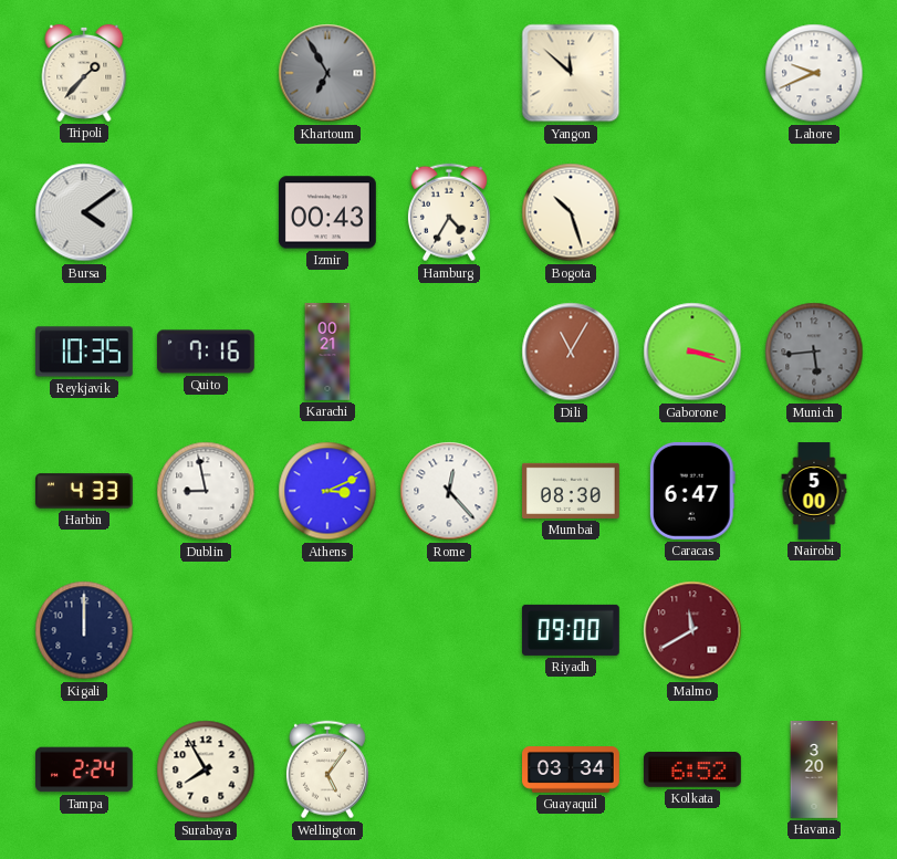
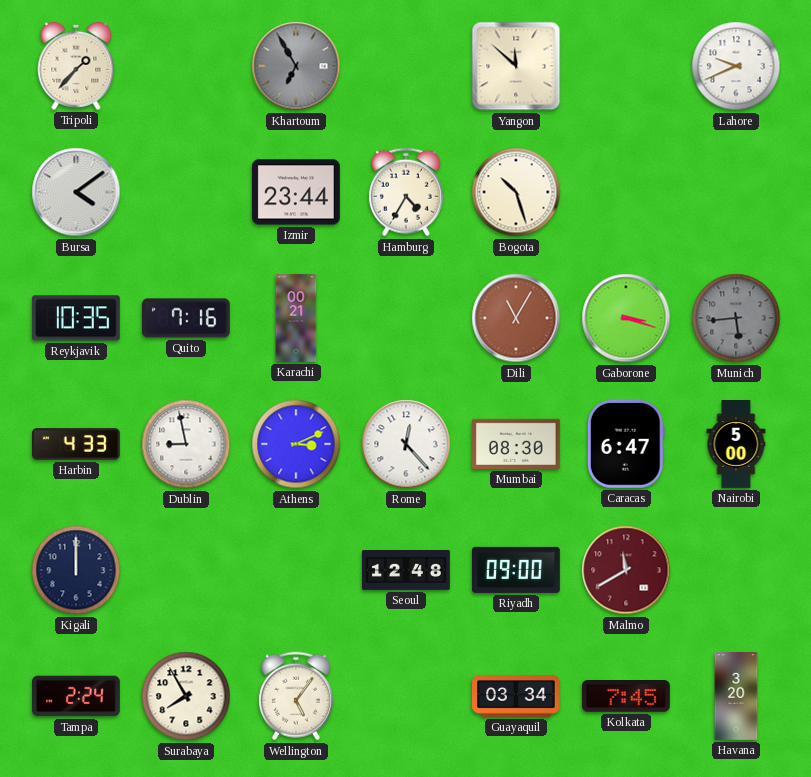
Izmir: 00:43 -> 23:44
Seoul: none -> 12:48
Kolkata: 6:52 -> 7:45
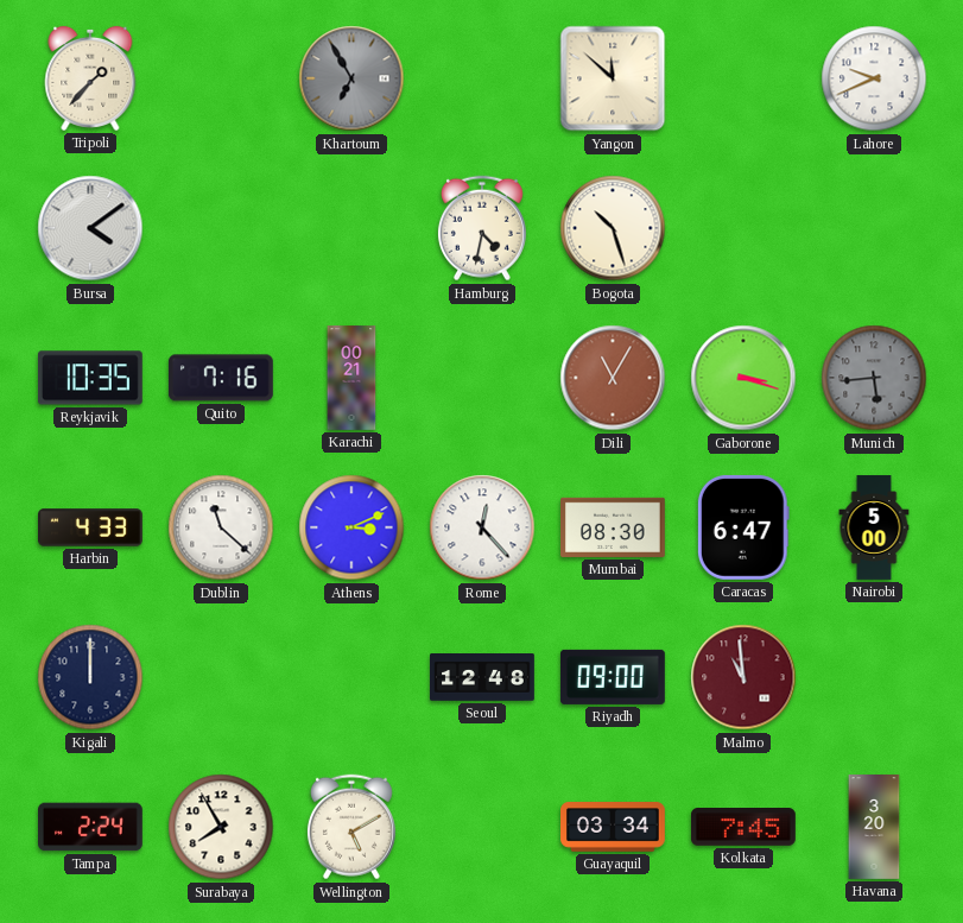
Izmir: 23:44 -> none
Hamburg: 4:35 -> 4:32
Dublin: 8:58 -> 11:22
Malmo: 11:40 -> 10:59
Wellington: 5:06 -> 5:10
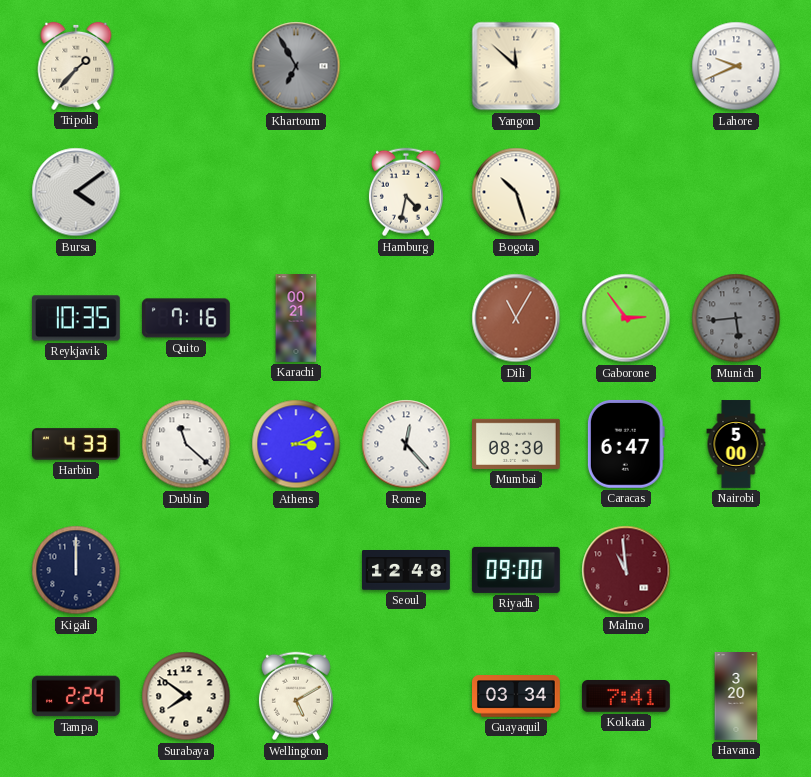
Gaborone: 3:18 -> 2:54
Surabaya: 7:55 -> 7:51
Kolkata: 7:45 -> 7:41
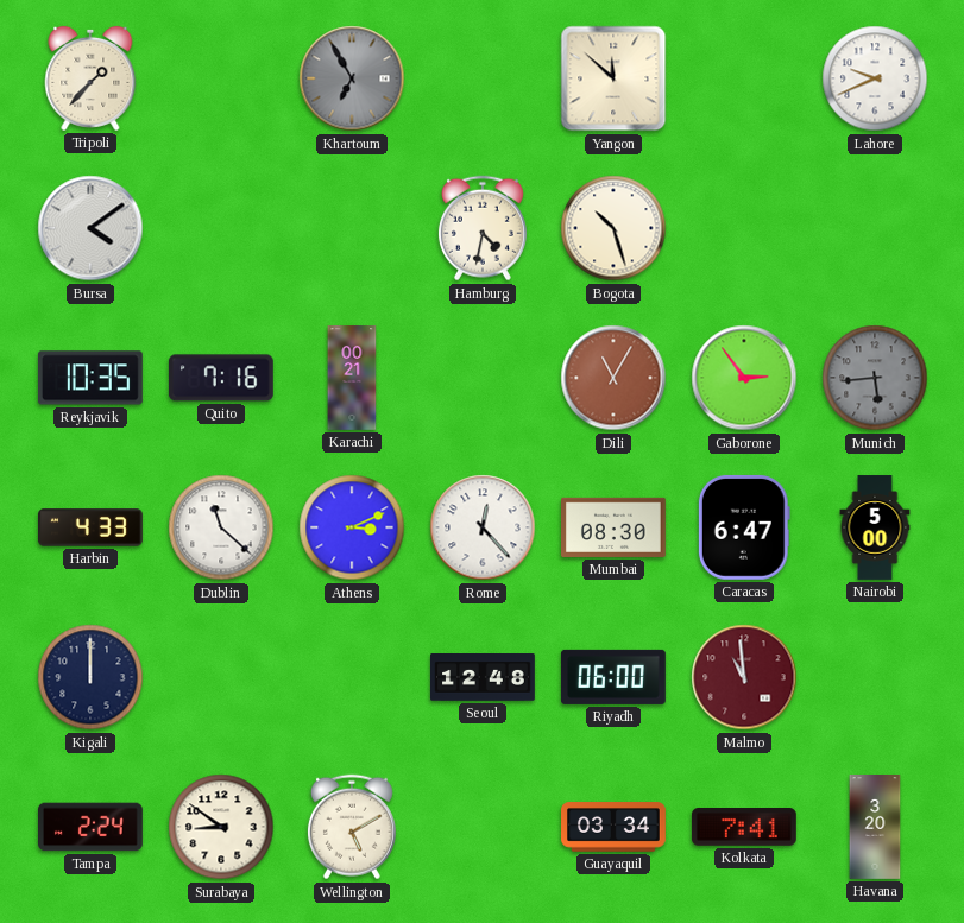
Riyadh: 09:00 -> 06:00
Surabaya: 7:51 -> 8:51
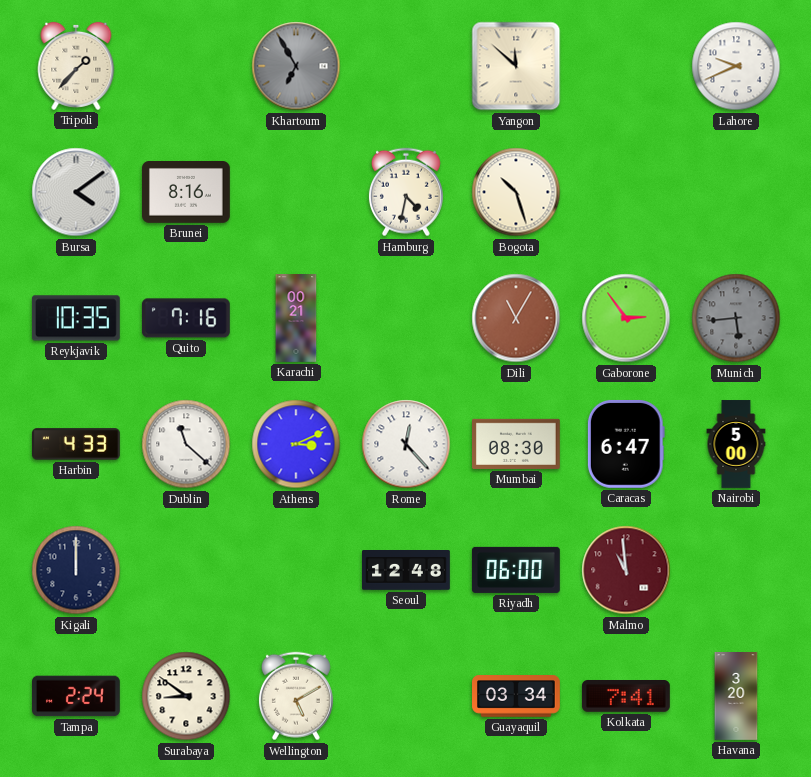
Brunei: none -> 8:16
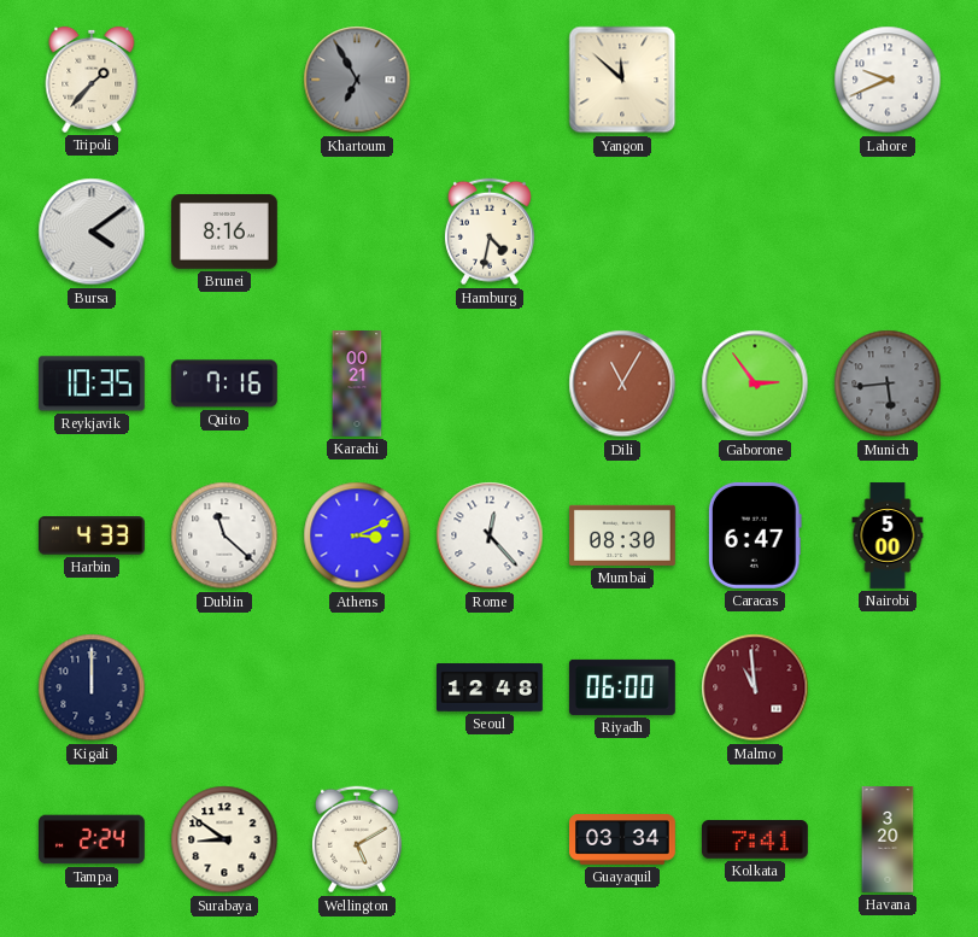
Bogota: 10:27 -> none
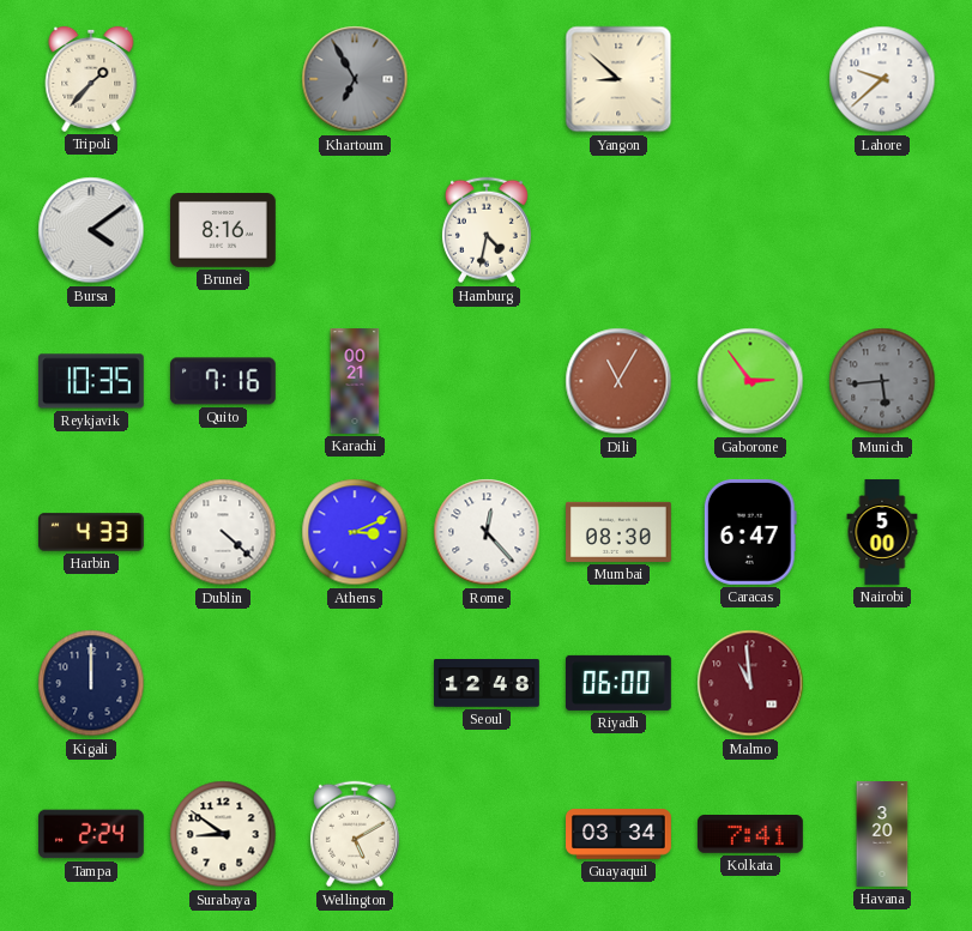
Yangon: 11:52 -> 8:52
Lahore: 9:41 -> 9:38
Dublin: 11:22 -> 4:22
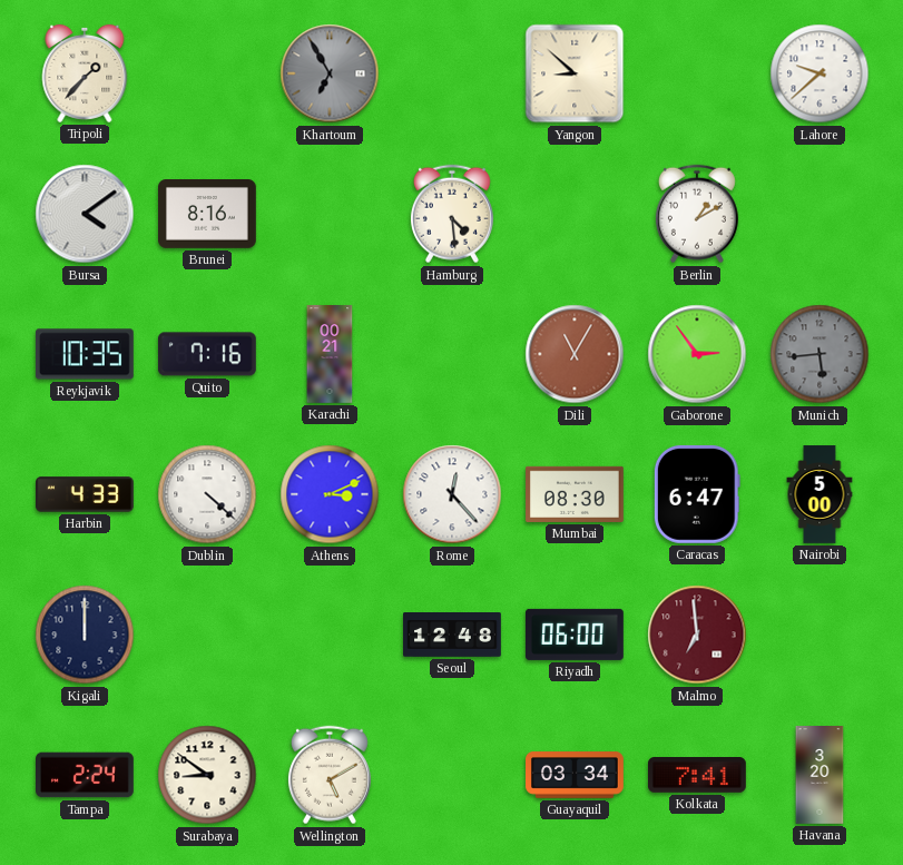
Hamburg: 4:32 -> 4:29
Berlin: none -> 1:10
Malmo: 10:59 -> 6:59
